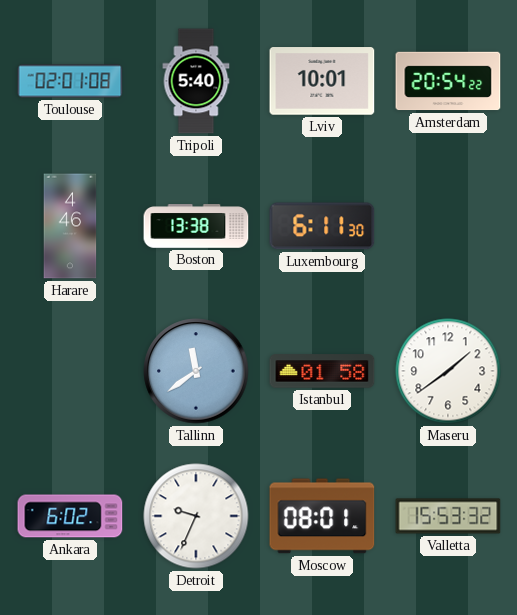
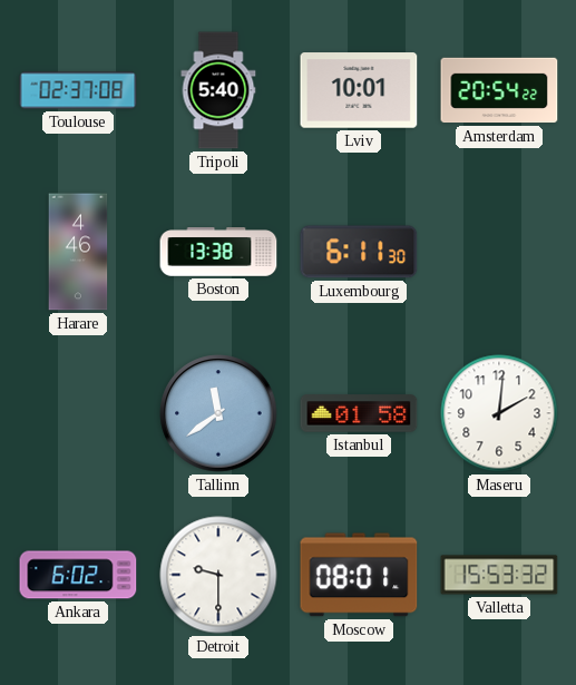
Toulouse: 02:01 -> 02:37
Maseru: 1:39 -> 2:01
Detroit: 9:34 -> 9:30
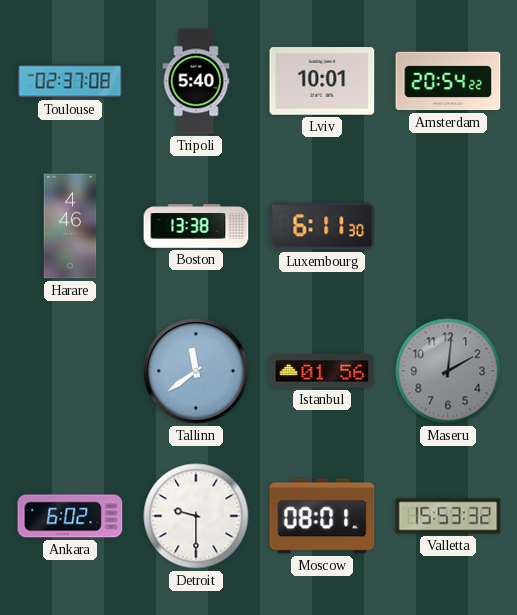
Istanbul: 01:58 -> 01:56
Maseru dial: white -> grey
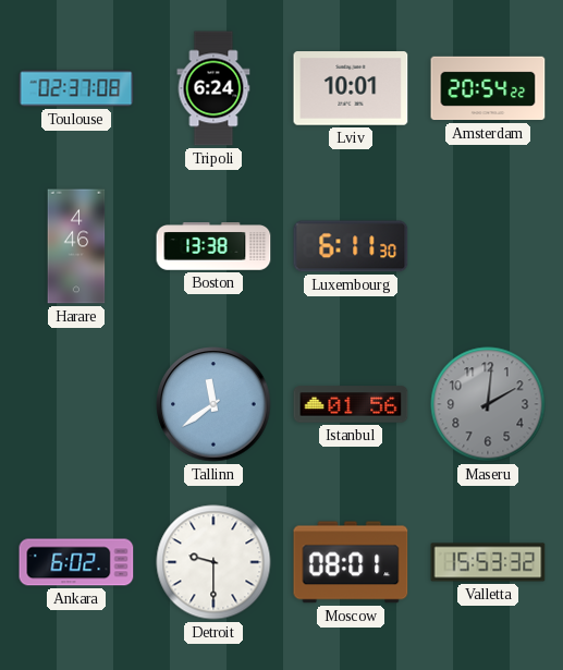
Tripoli: 5:40 -> 6:24
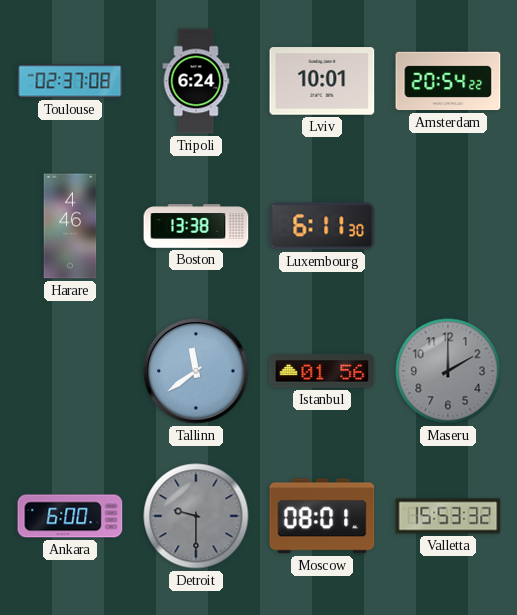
Maseru: 2:01 -> 2:00
Ankara: 6:02 -> 6:00
Detroit dial: white -> grey
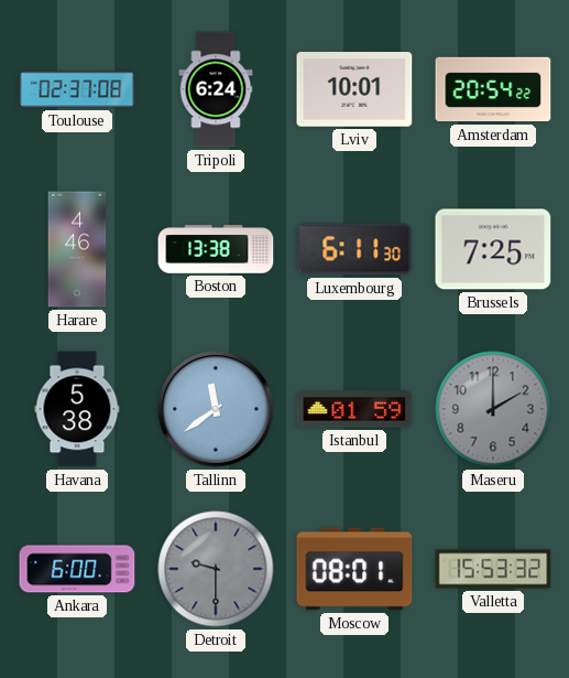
Brussels: none -> 7:25
Havana: none -> 5:38
Istanbul: 01:56 -> 01:59
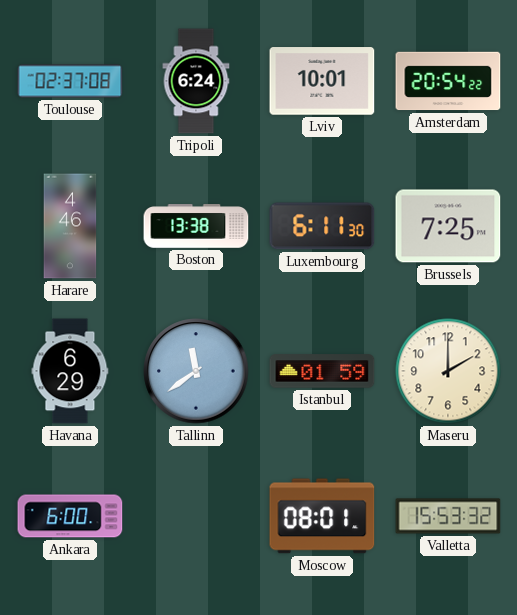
Havana: 5:38 -> 6:29
Maseru dial: grey -> cream
Detroit: 9:30 -> none
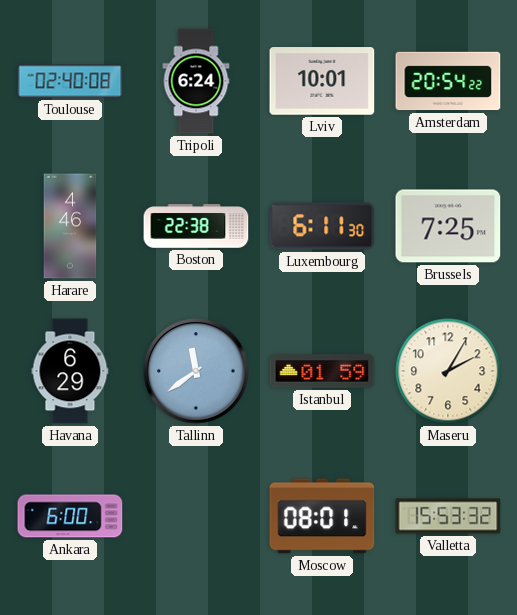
Toulouse: 02:37 -> 02:40
Boston: 13:38 -> 22:38
Maseru: 2:00 -> 2:05
